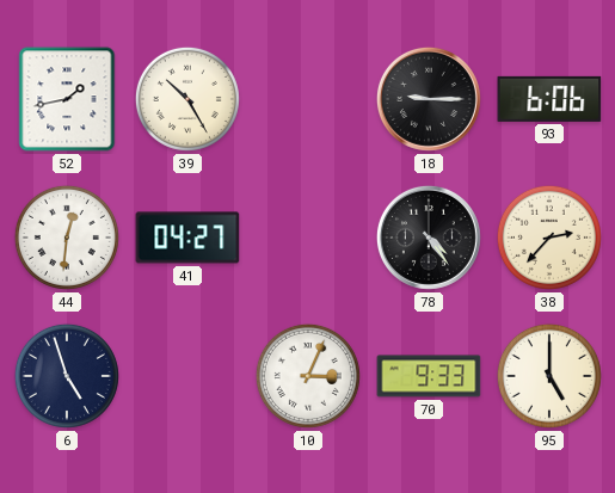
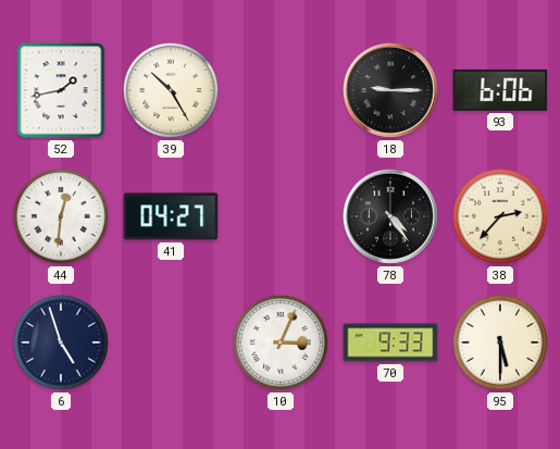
95: 5:00 -> 5:30
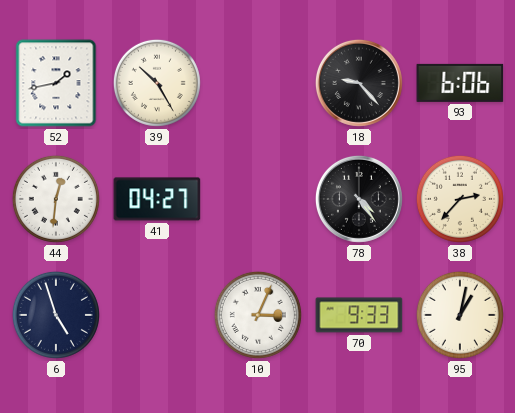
18: 9:15 -> 9:23
95: 5:30 -> 1:02
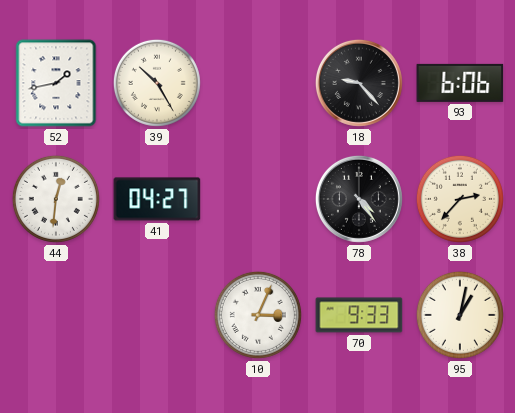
6: 4:57 -> none
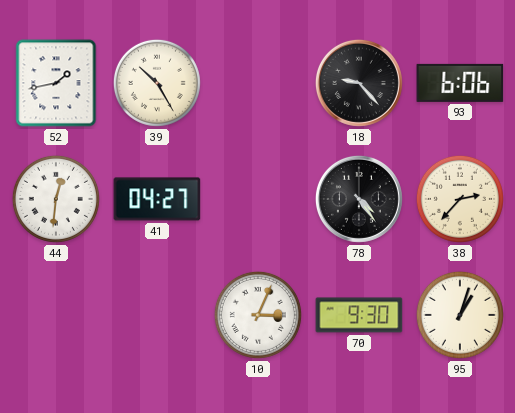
70: 9:33 -> 9:30
95: 1:02 -> 1:03
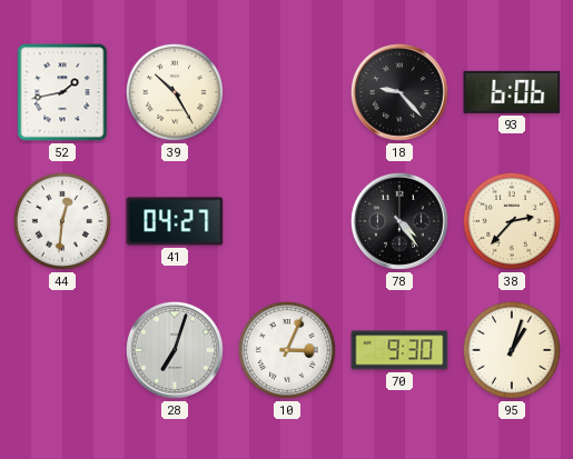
28: none -> 7:03
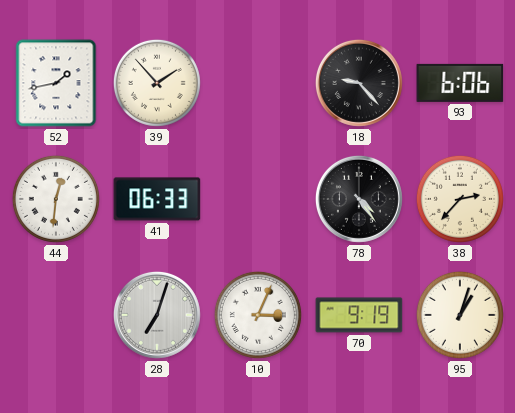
39: 10:25 -> 1:53
41: 04:27 -> 06:33
70: 9:30 -> 9:19
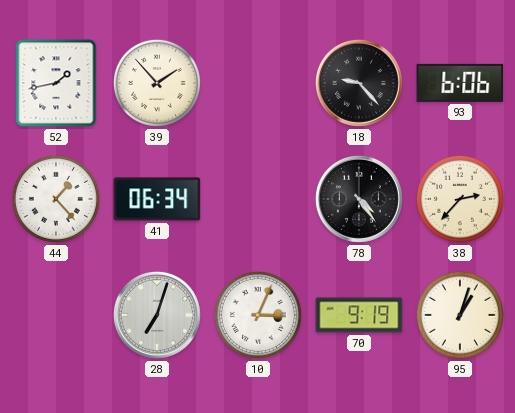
44: 12:31 -> 1:23
41: 06:33 -> 06:34
